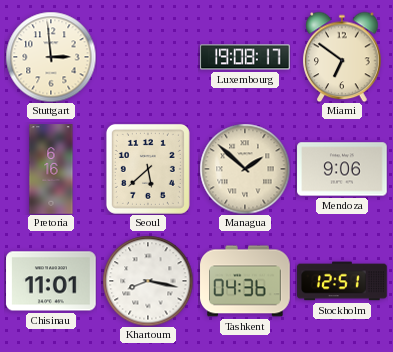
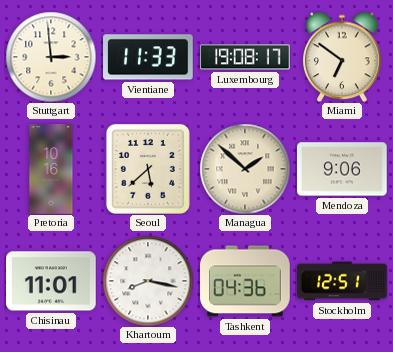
Vientiane: none -> 11:33
Pretoria: 6:16 -> 10:16
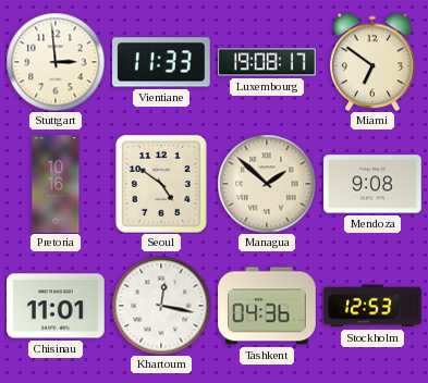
Seoul: 5:38 -> 4:51
Mendoza: 9:06 -> 9:08
Khartoum: 8:17 -> 12:17
Stockholm: 12:51 -> 12:53
